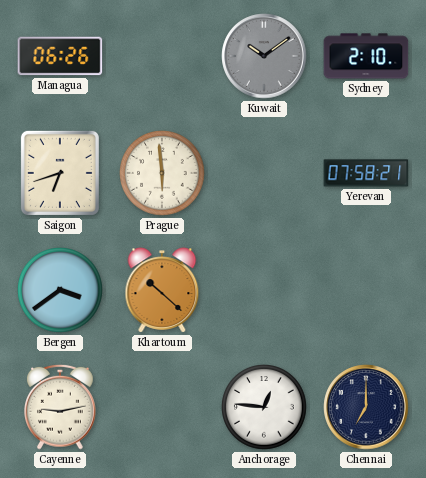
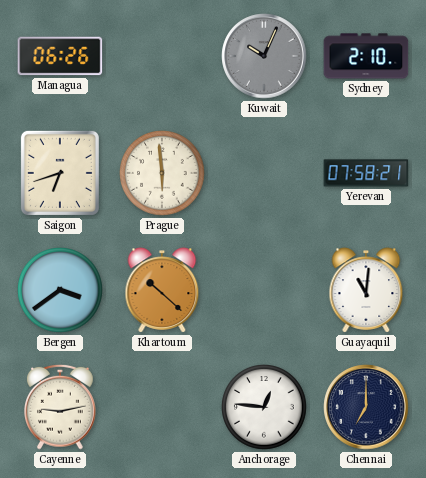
Kuwait: 10:09 -> 10:04
Guayaquil: none -> 11:01
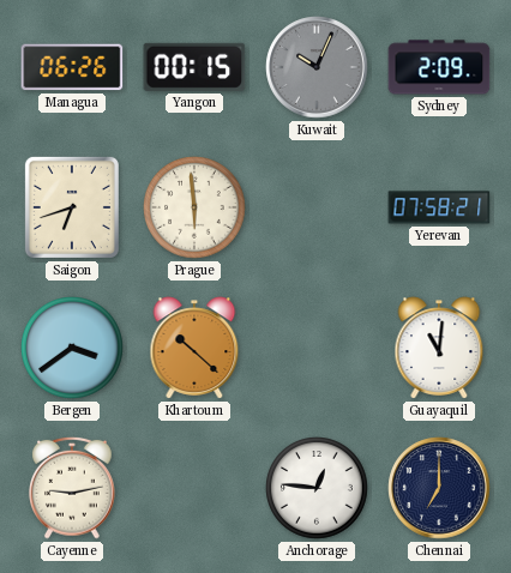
Yangon: none -> 00:15
Sydney: 2:10 -> 2:09
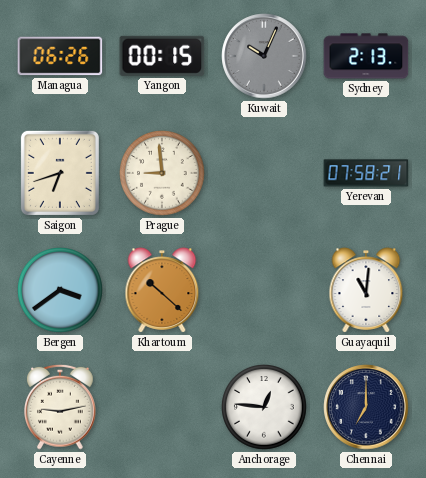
Sydney: 2:09 -> 2:13
Prague: 5:59 -> 8:59
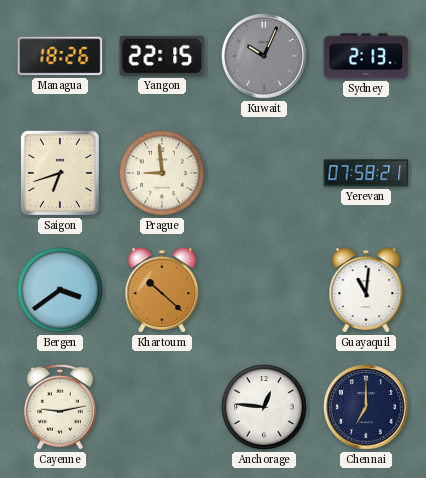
Managua: 06:26 -> 18:26
Yangon: 00:15 -> 22:15
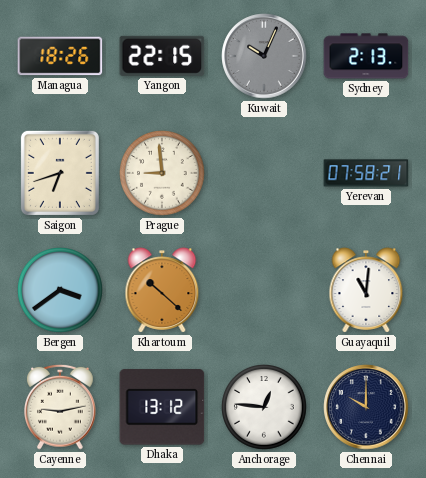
Dhaka: none -> 13:12
Chennai: 7:00 -> 10:00
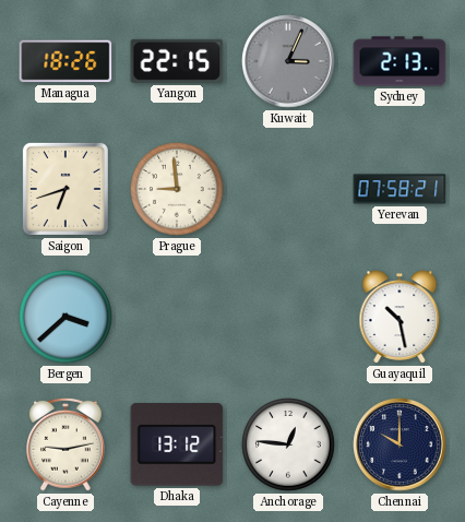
Kuwait: 10:04 -> 3:04
Bergen: 3:39 -> 3:38
Khartoum: 10:22 -> none
Guayaquil: 11:01 -> 10:28
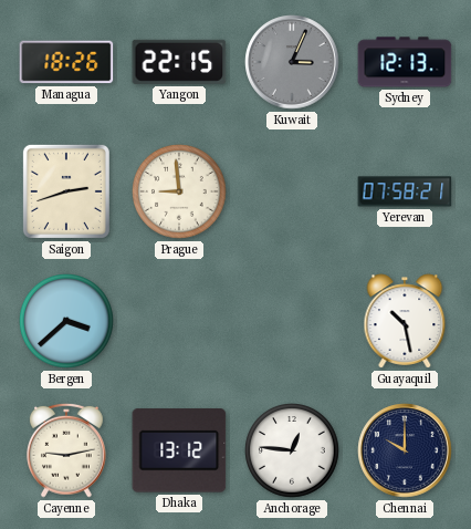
Sydney: 2:13 -> 12:13
Saigon: 6:42 -> 2:42
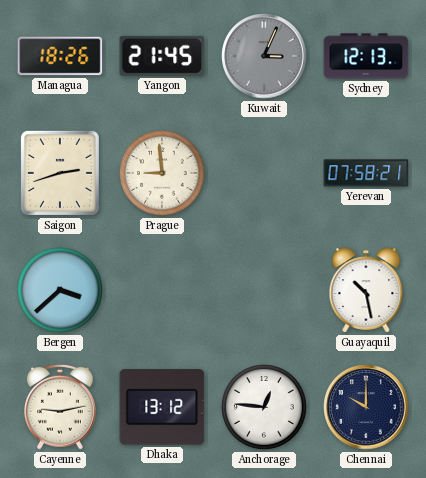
Yangon: 22:15 -> 21:45
